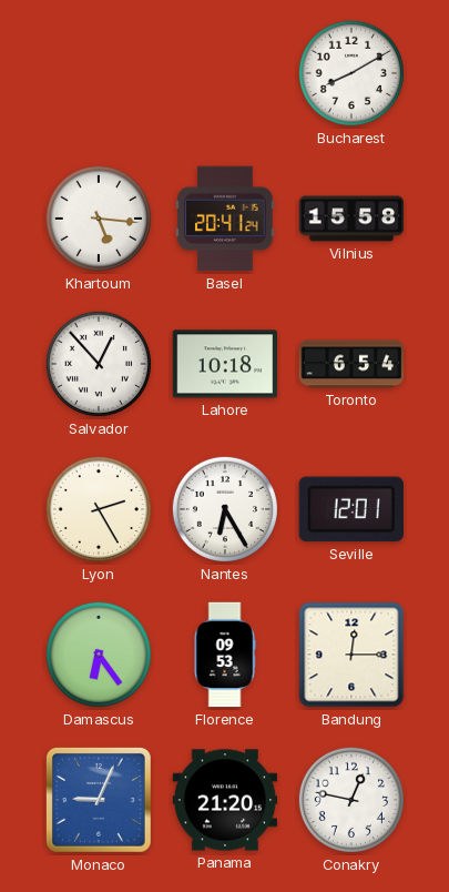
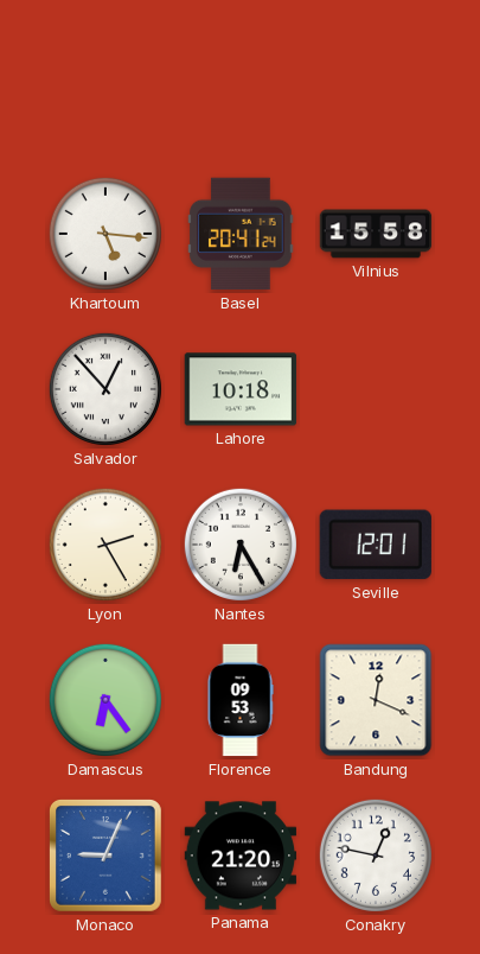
Bucharest: 8:10 -> none
Toronto: 6:54 -> none
Bandung: 12:15 -> 12:19
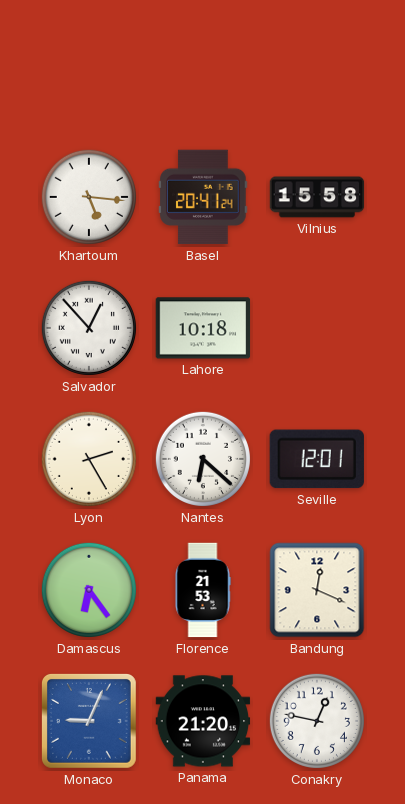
Nantes: 6:25 -> 6:22
Florence: 09:53 -> 21:53
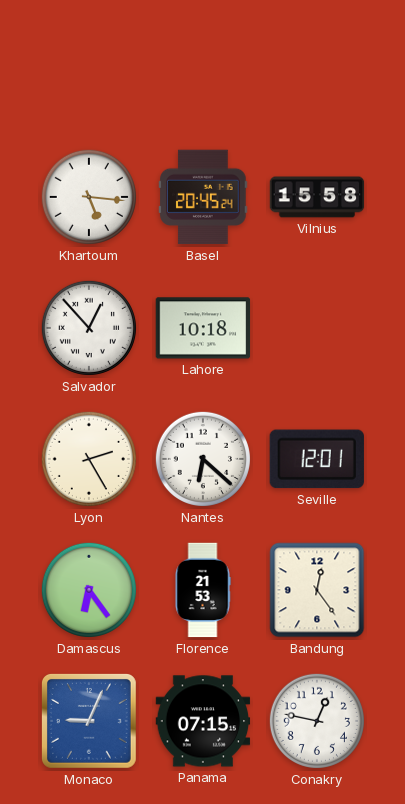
Basel: 20:41 -> 20:45
Bandung: 12:19 -> 12:24
Panama: 21:20 -> 07:15
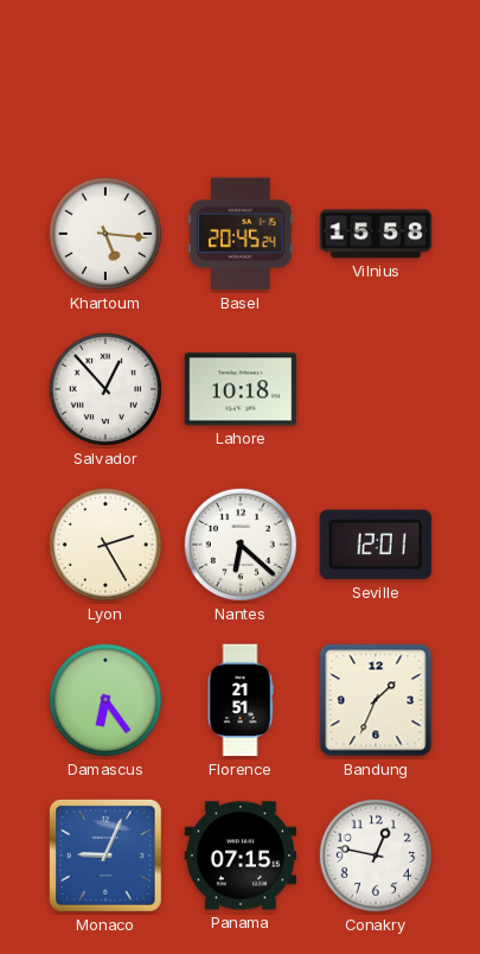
Florence: 21:53 -> 21:51
Bandung: 12:24 -> 1:34
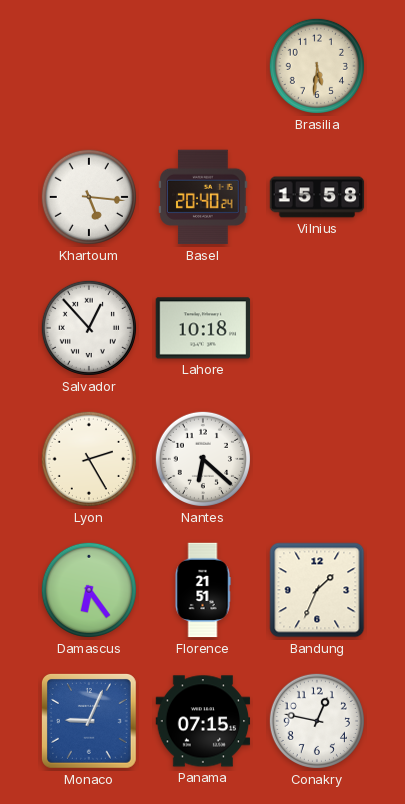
Brasilia: none -> 5:31
Basel: 20:45 -> 20:40
Seville: 12:01 -> none
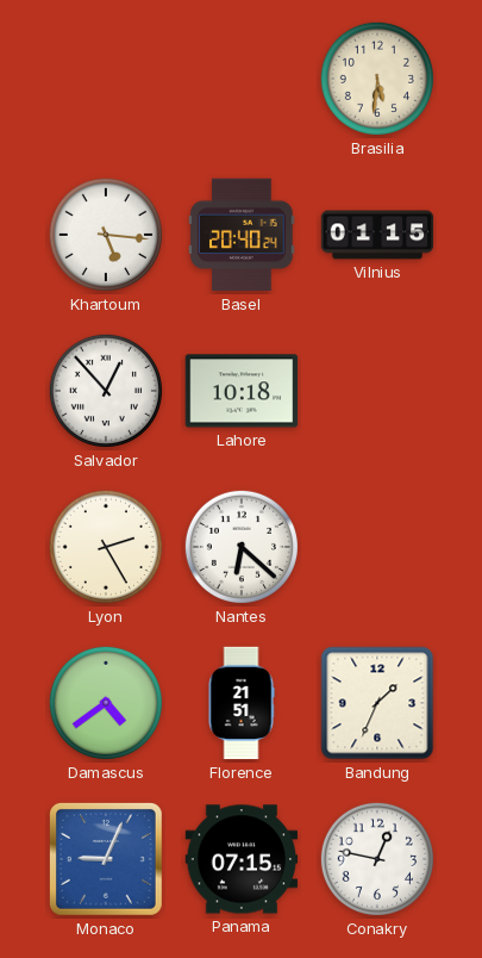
Vilnius: 15:58 -> 01:15
Damascus: 6:24 -> 4:39
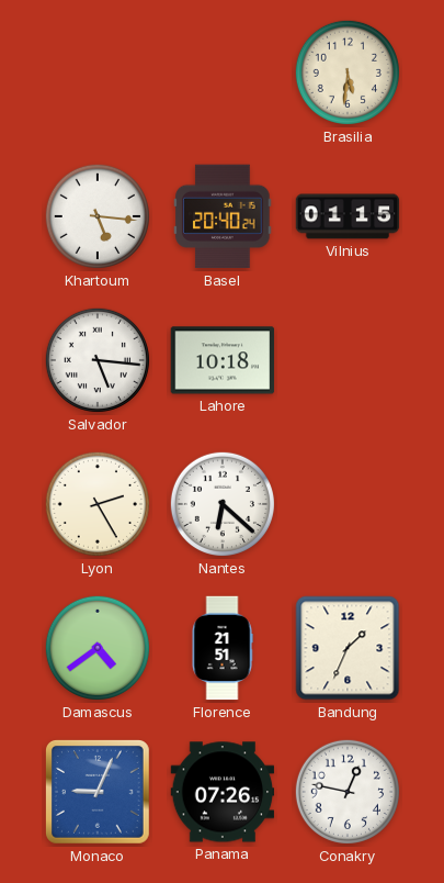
Salvador: 12:53 -> 5:16
Panama: 07:15 -> 07:26
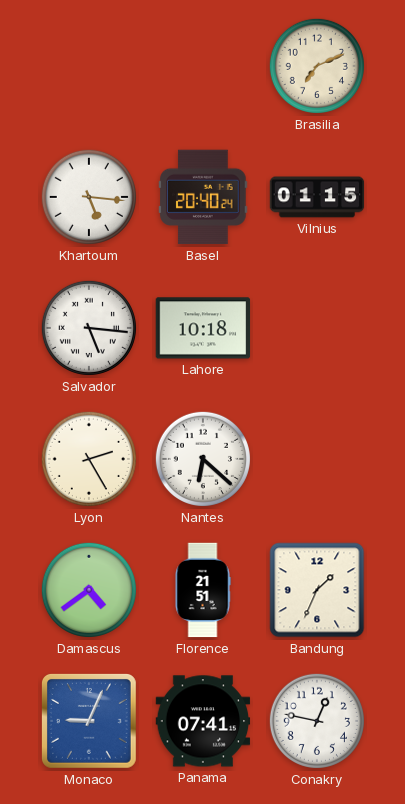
Brasilia: 5:31 -> 7:11
Panama: 07:26 -> 07:41
